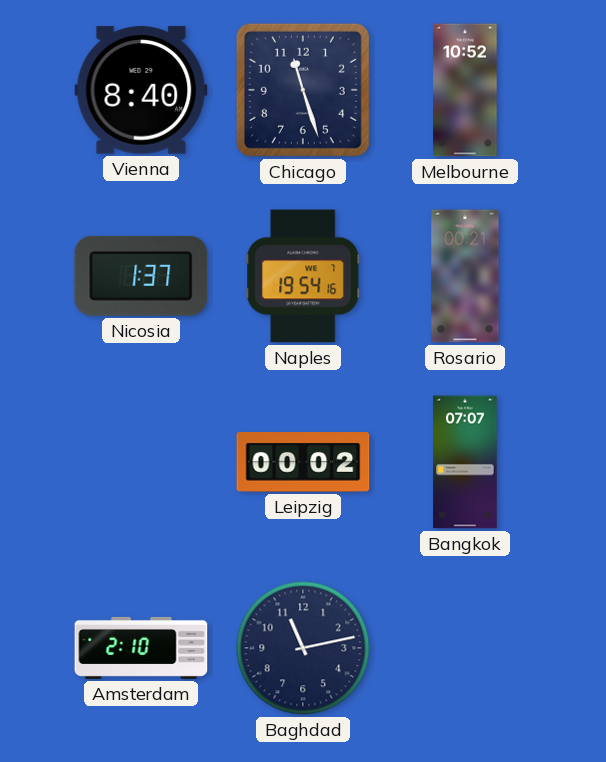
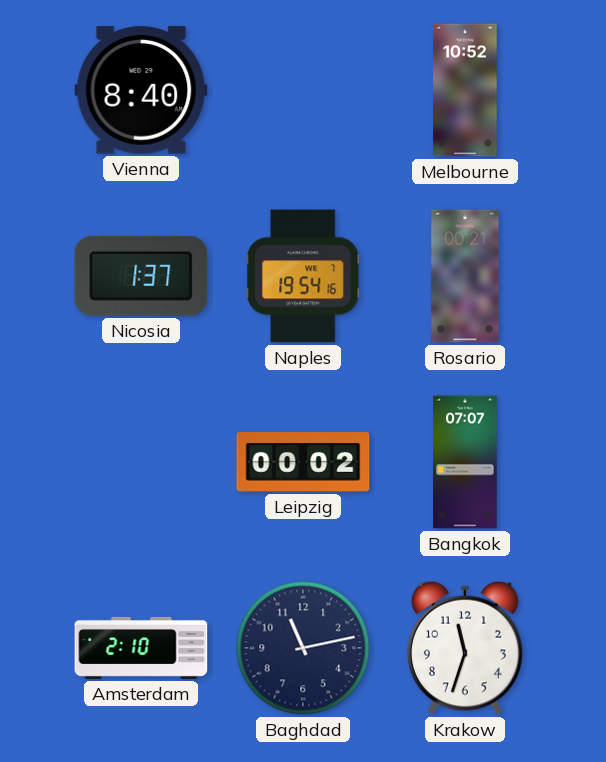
Chicago: 11:27 -> none
Krakow: none -> 11:33
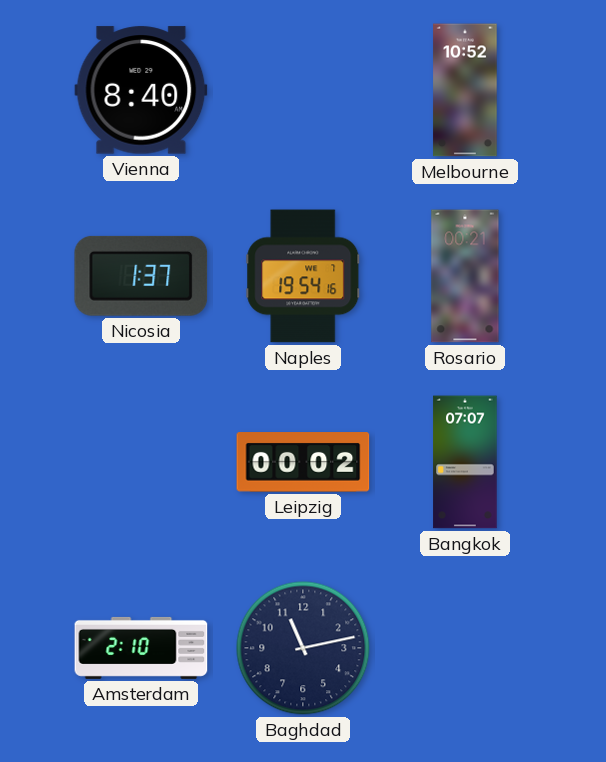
Krakow: 11:33 -> none
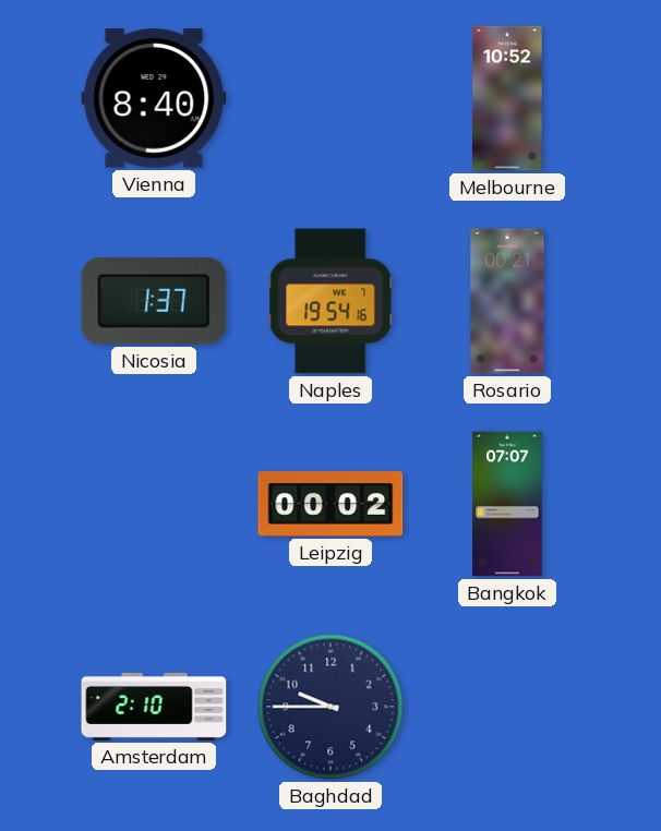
Baghdad: 11:13 -> 9:45
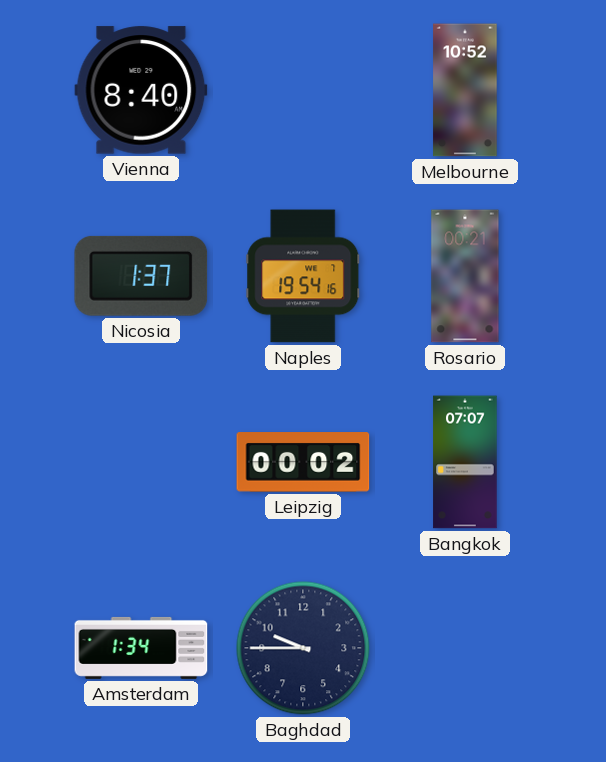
Amsterdam: 2:10 -> 1:34
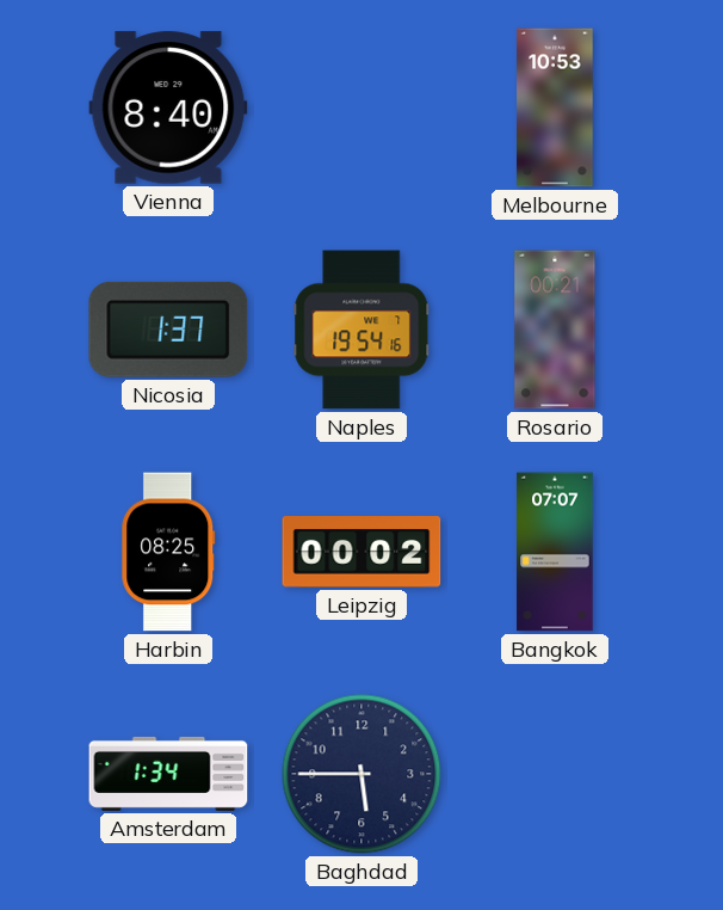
Melbourne: 10:52 -> 10:53
Harbin: none -> 08:25
Baghdad: 9:45 -> 5:45
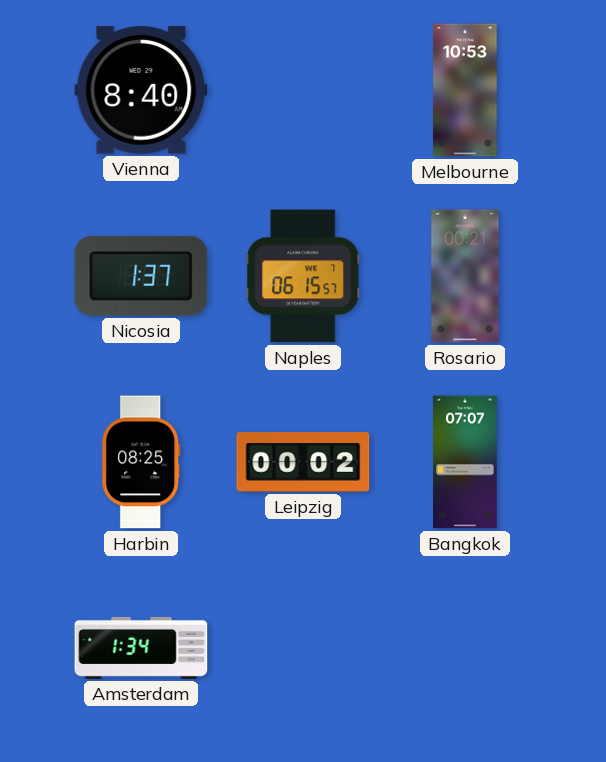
Naples: 19:54 -> 06:15
Baghdad: 5:45 -> none
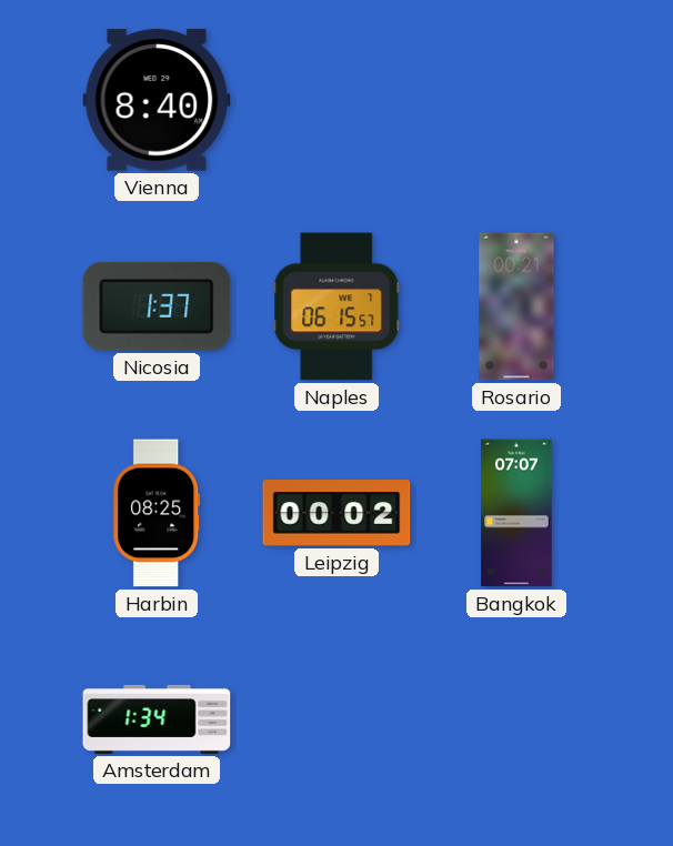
Melbourne: 10:53 -> none
